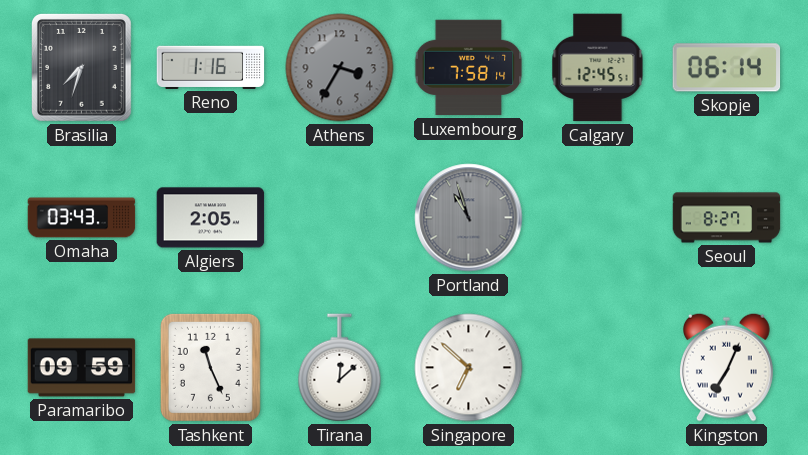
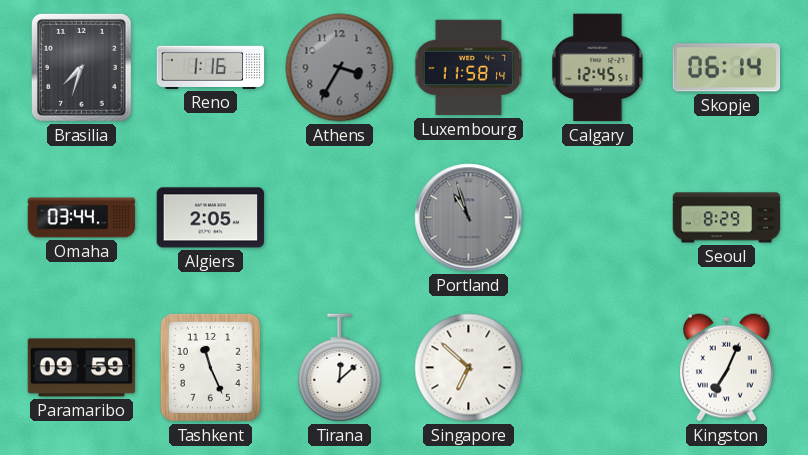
Luxembourg: 7:58 -> 11:58
Omaha: 03:43 -> 03:44
Seoul: 8:27 -> 8:29
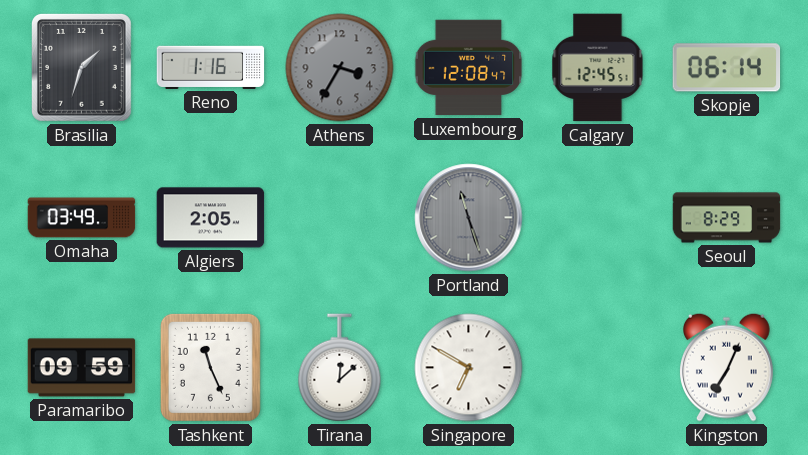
Brasilia: 7:33 -> 1:33
Luxembourg: 11:58 -> 12:08
Omaha: 03:44 -> 03:49
Portland: 10:57 -> 11:27
Singapore: 6:52 -> 6:50
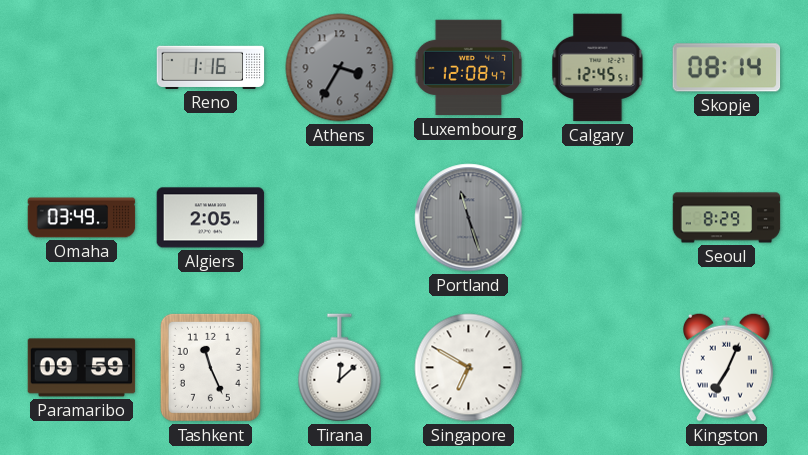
Brasilia: 1:33 -> none
Skopje: 06:14 -> 08:14
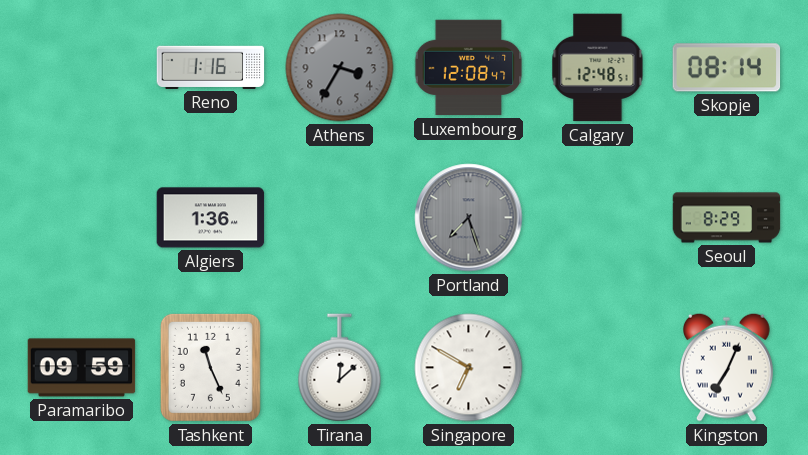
Calgary: 12:45 -> 12:48
Omaha: 03:49 -> none
Algiers: 2:05 -> 1:36
Portland: 11:27 -> 7:27
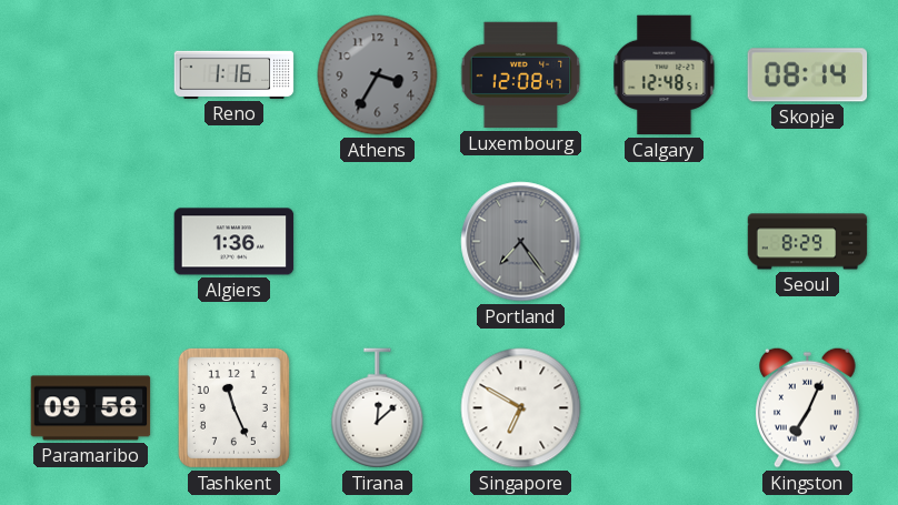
Portland: 7:27 -> 7:24
Paramaribo: 09:59 -> 09:58
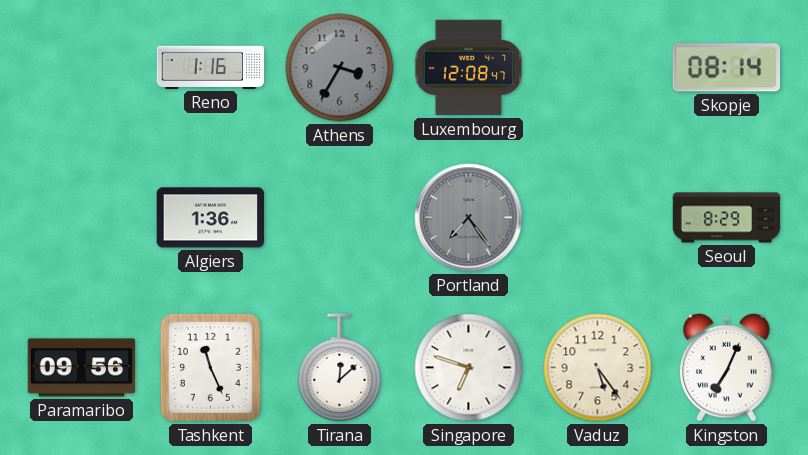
Calgary: 12:48 -> none
Paramaribo: 09:58 -> 09:56
Singapore: 6:50 -> 6:48
Vaduz: none -> 5:24
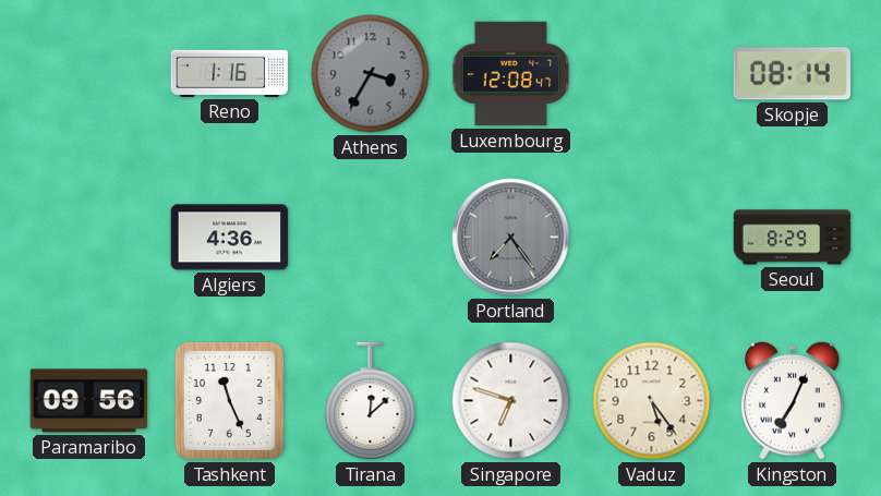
Algiers: 1:36 -> 4:36
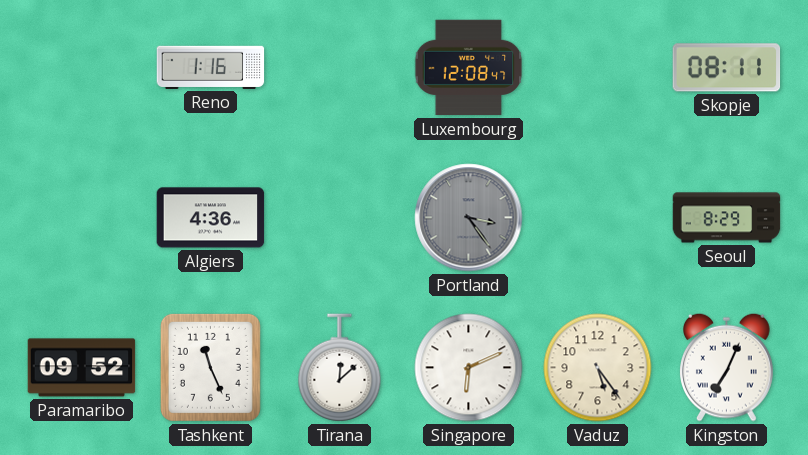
Athens: 3:35 -> none
Skopje: 08:14 -> 08:11
Portland: 7:24 -> 3:24
Paramaribo: 09:56 -> 09:52
Singapore: 6:48 -> 6:11
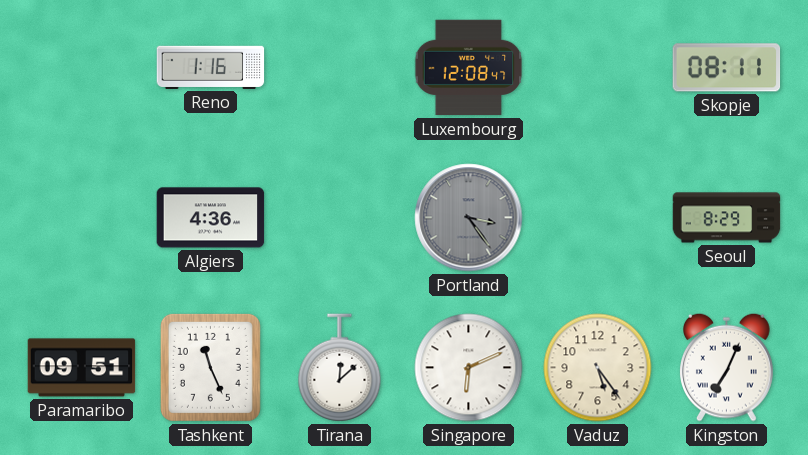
Paramaribo: 09:52 -> 09:51
